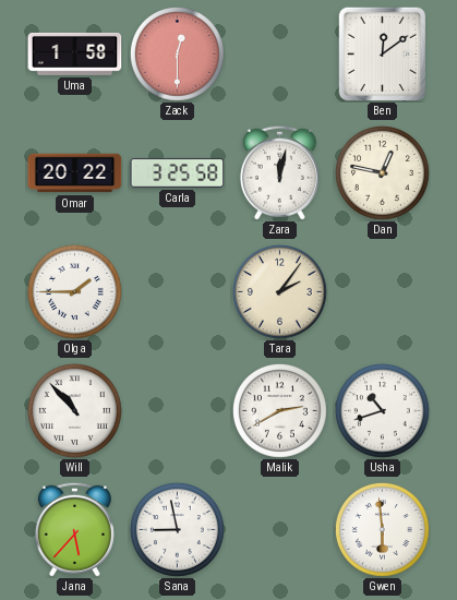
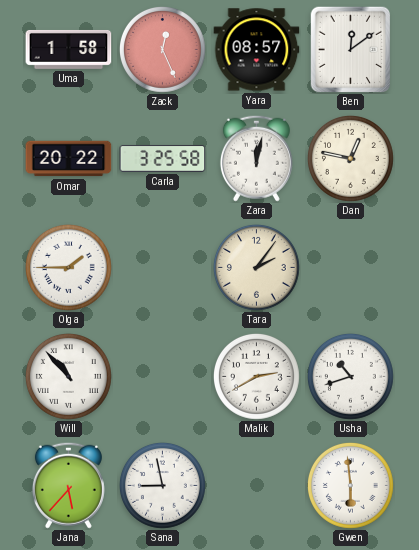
Zack: 12:30 -> 12:26
Yara: none -> 08:57
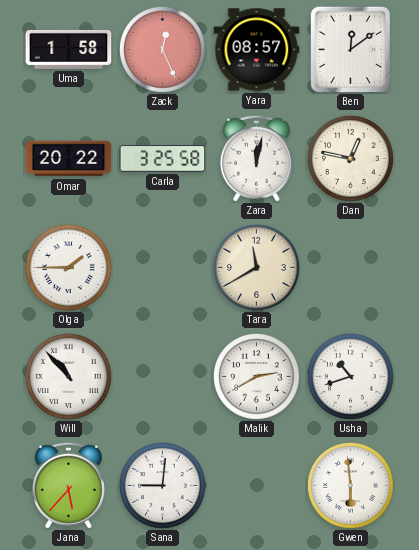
Tara: 2:06 -> 11:40
Sana: 8:58 -> 9:01
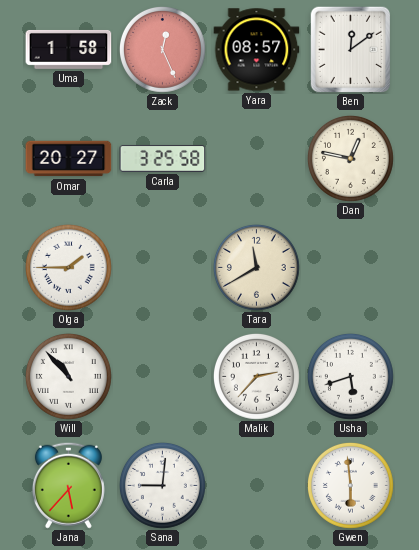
Omar: 20:22 -> 20:27
Zara: 12:02 -> none
Malik: 2:40 -> 2:37
Usha: 10:42 -> 5:42
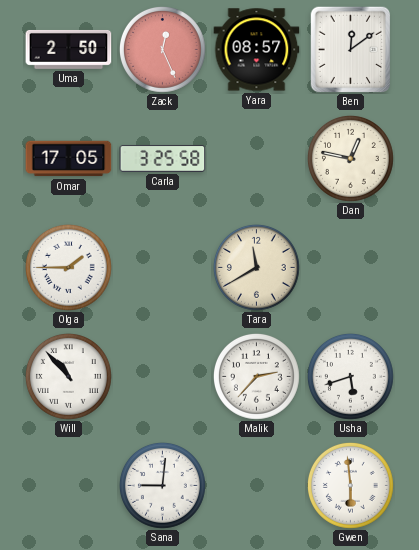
Uma: 1:58 -> 2:50
Omar: 20:27 -> 17:05
Jana: 5:37 -> none
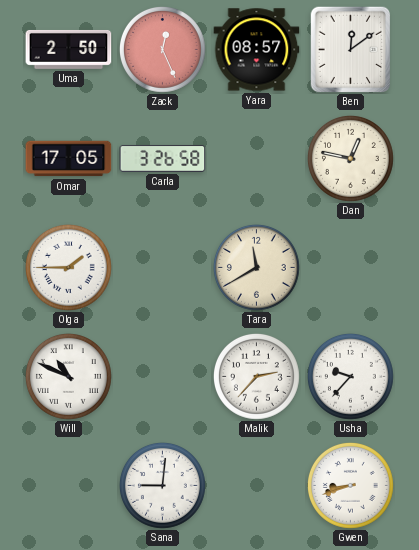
Carla: 3:25 -> 3:26
Will: 10:53 -> 10:49
Usha: 5:42 -> 9:37
Gwen: 5:59 -> 8:42
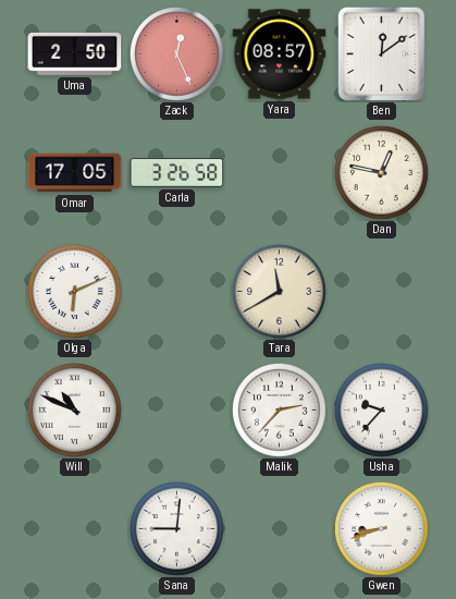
Olga: 1:45 -> 6:11
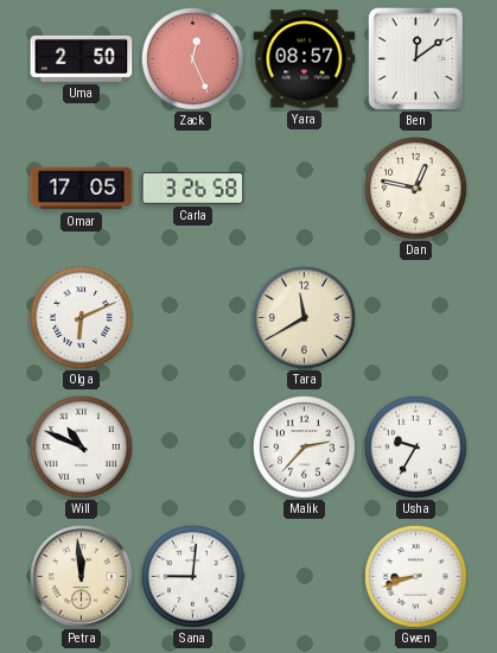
Usha: 9:37 -> 9:35
Petra: none -> 11:59
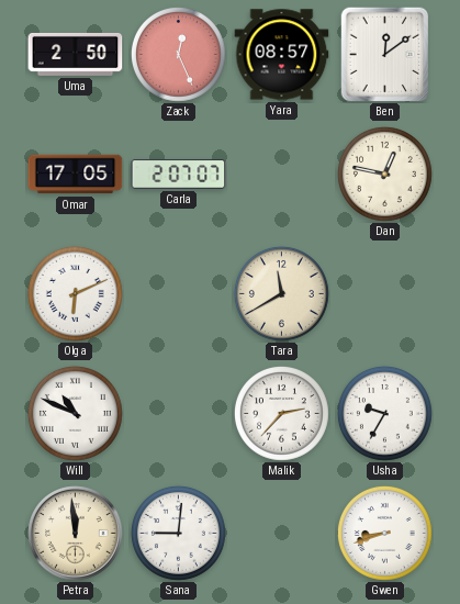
Carla: 3:26 -> 2:07
